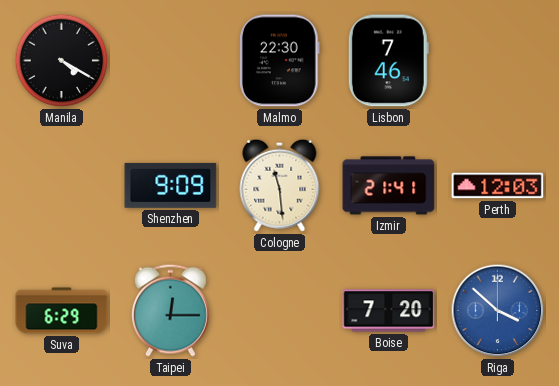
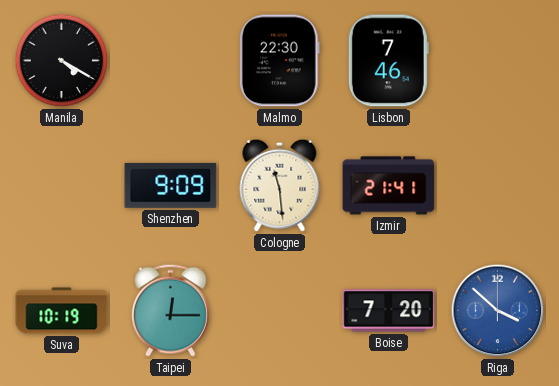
Perth: 12:03 -> none
Suva: 6:29 -> 10:19
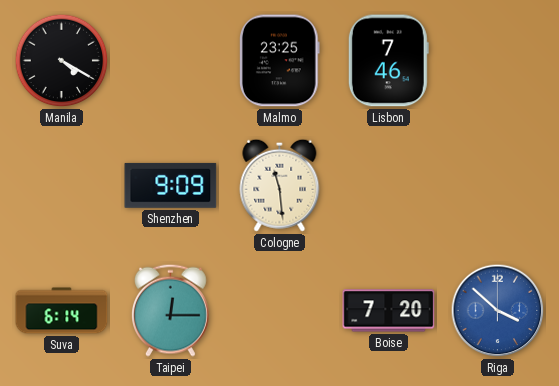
Malmo: 22:30 -> 23:25
Izmir: 21:41 -> none
Suva: 10:19 -> 6:14
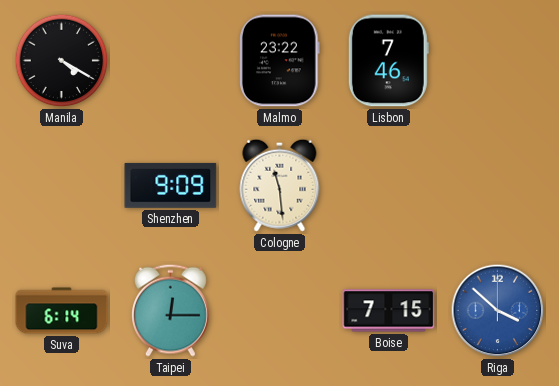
Malmo: 23:25 -> 23:22
Boise: 7:20 -> 7:15
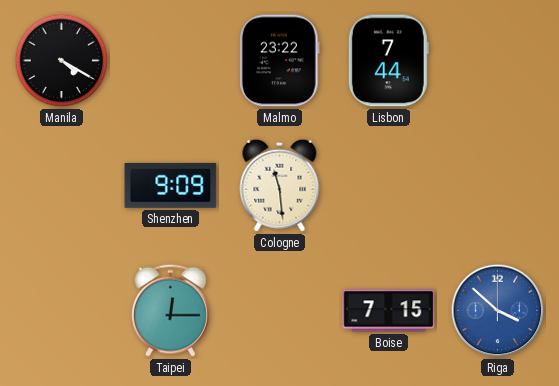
Lisbon: 7:46 -> 7:44
Suva: 6:14 -> none
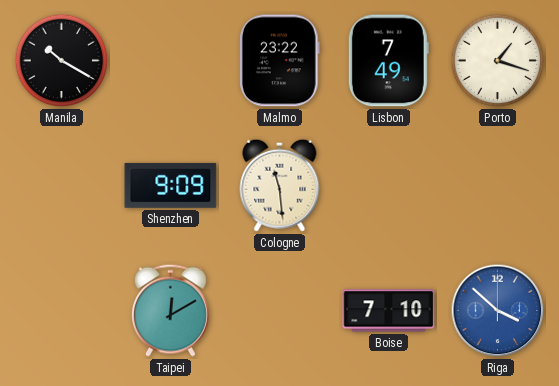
Manila: 4:20 -> 10:20
Lisbon: 7:44 -> 7:49
Porto: none -> 1:18
Taipei: 12:15 -> 12:10
Boise: 7:15 -> 7:10
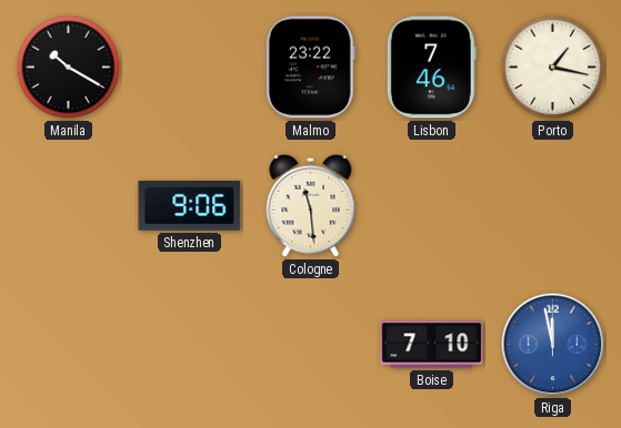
Lisbon: 7:49 -> 7:46
Porto: 1:18 -> 1:17
Shenzhen: 9:09 -> 9:06
Taipei: 12:10 -> none
Riga: 3:52 -> 11:58
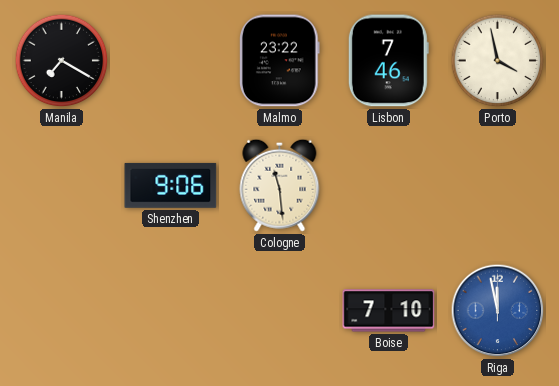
Manila: 10:20 -> 7:20
Porto: 1:17 -> 3:58
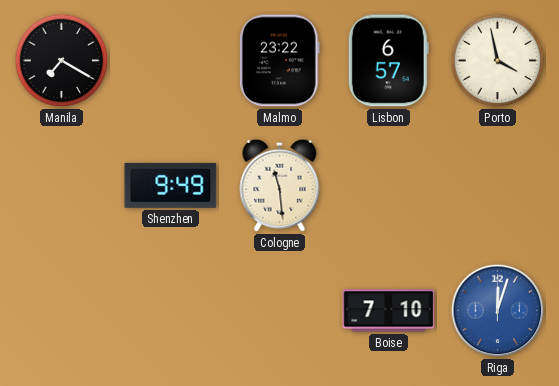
Lisbon: 7:46 -> 6:57
Shenzhen: 9:06 -> 9:49
Riga: 11:58 -> 12:03
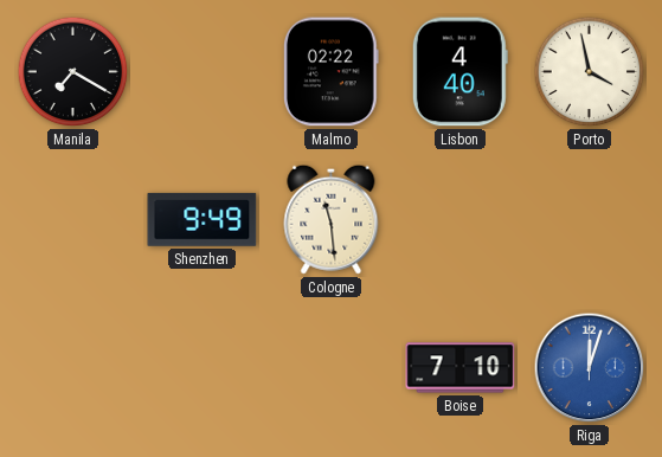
Malmo: 23:22 -> 02:22
Lisbon: 6:57 -> 4:40
